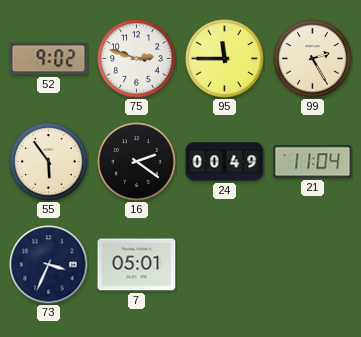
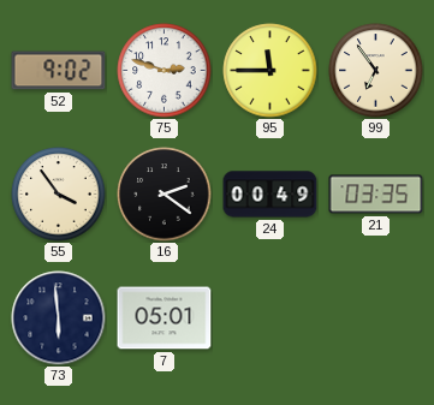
99: 2:25 -> 6:54
55: 5:54 -> 3:54
21: 11:04 -> 03:35
73: 3:34 -> 5:59
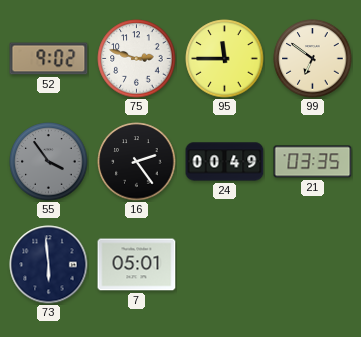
99: 6:54 -> 6:51
55 dial: cream -> grey
16: 2:21 -> 2:24
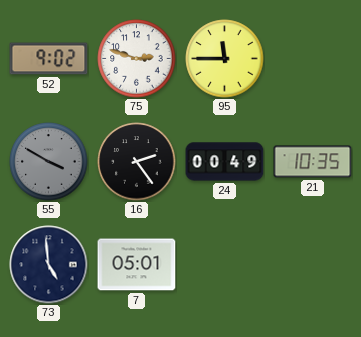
99: 6:51 -> none
55: 3:54 -> 3:50
21: 03:35 -> 10:35
73: 5:59 -> 4:59
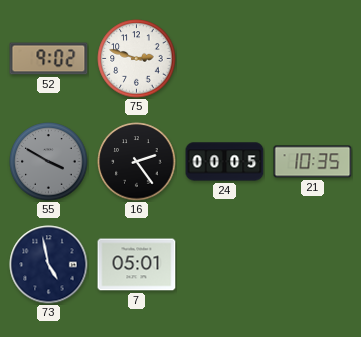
95: 11:45 -> none
24: 00:49 -> 00:05
73: 4:59 -> 4:58
